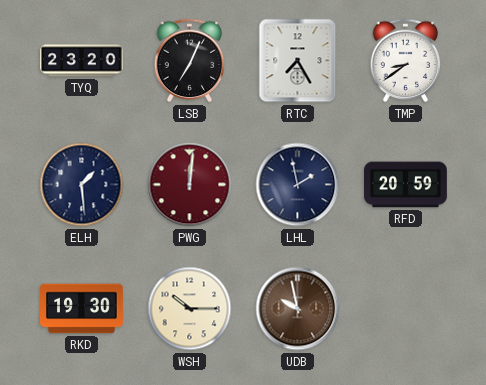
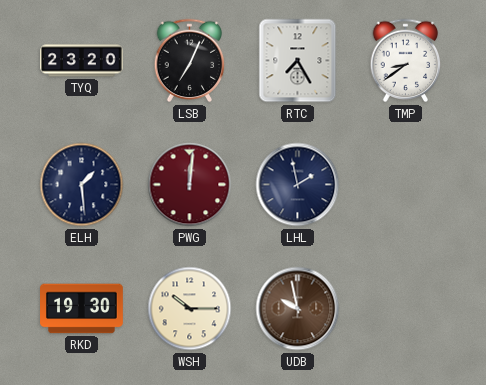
RFD: 20:59 -> none
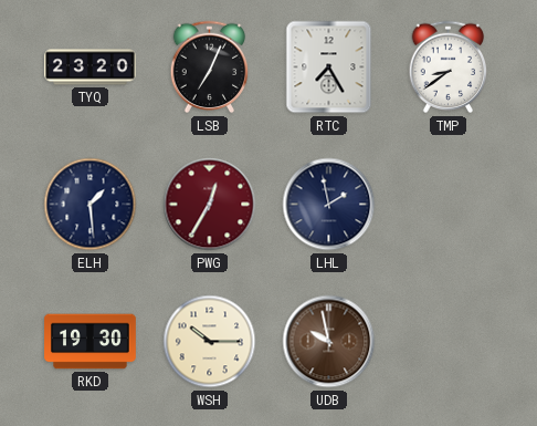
PWG: 12:01 -> 12:35
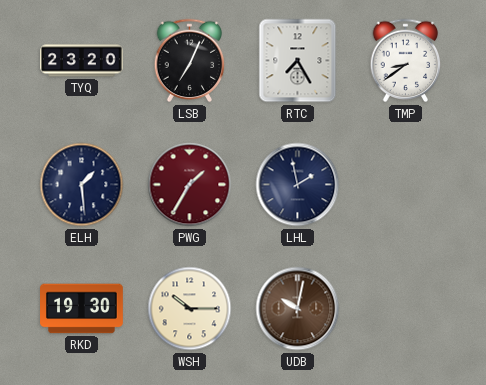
PWG: 12:35 -> 1:35
UDB: 9:58 -> 10:02
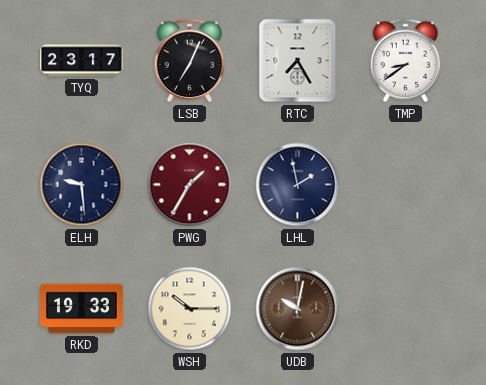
TYQ: 23:20 -> 23:17
ELH: 1:29 -> 9:29
RKD: 19:30 -> 19:33
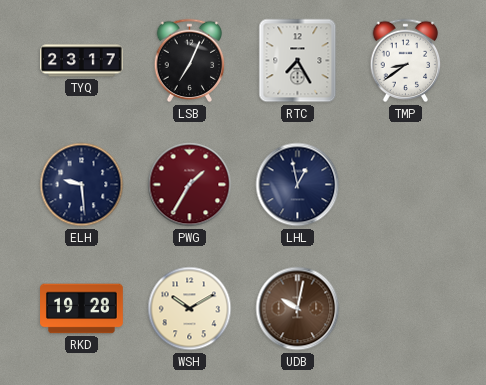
LHL: 1:58 -> 12:58
RKD: 19:33 -> 19:28
WSH: 10:15 -> 10:10
